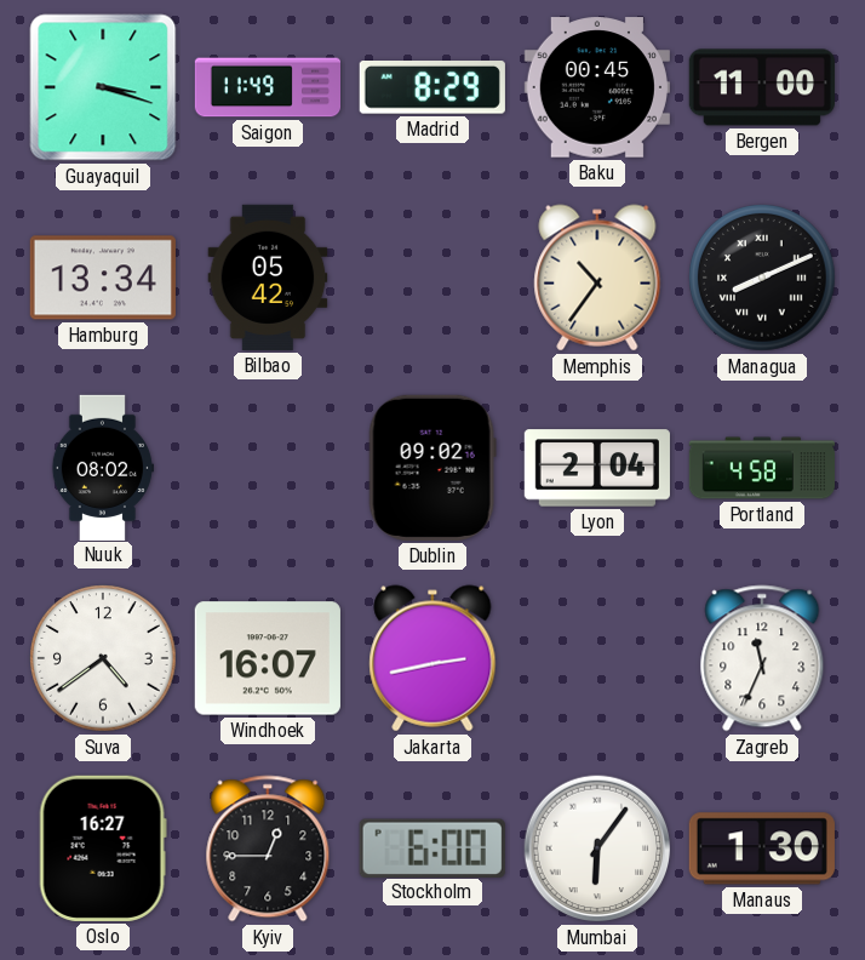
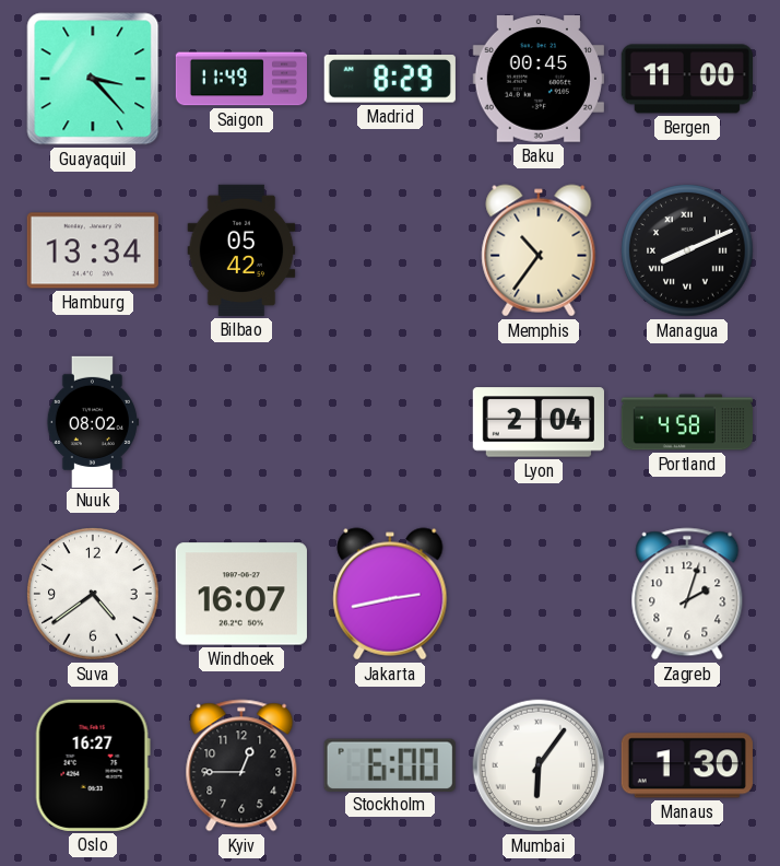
Guayaquil: 3:18 -> 3:23
Dublin: 09:02 -> none
Zagreb: 11:34 -> 2:03
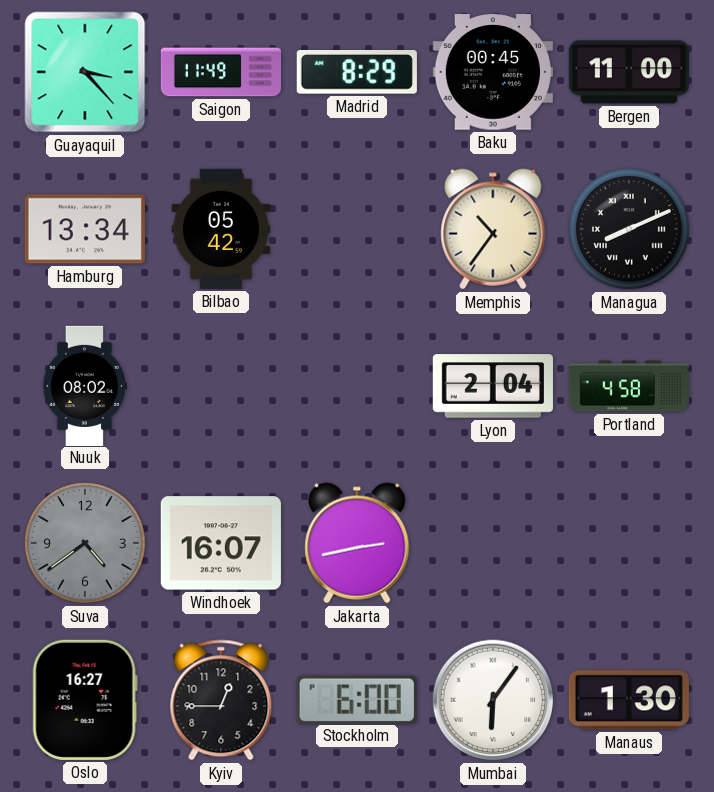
Suva dial: white -> grey
Zagreb: 2:03 -> none
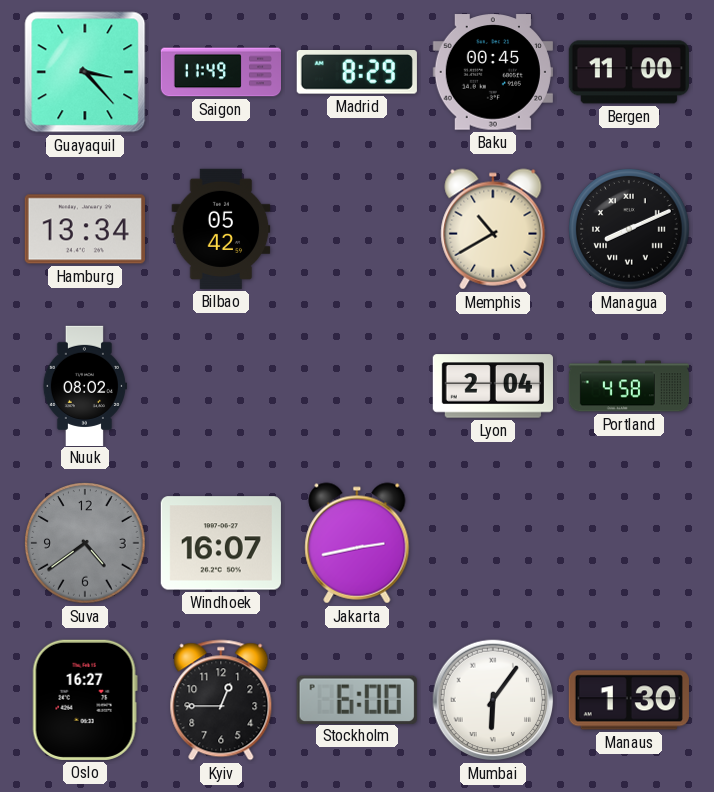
Memphis: 10:36 -> 10:40
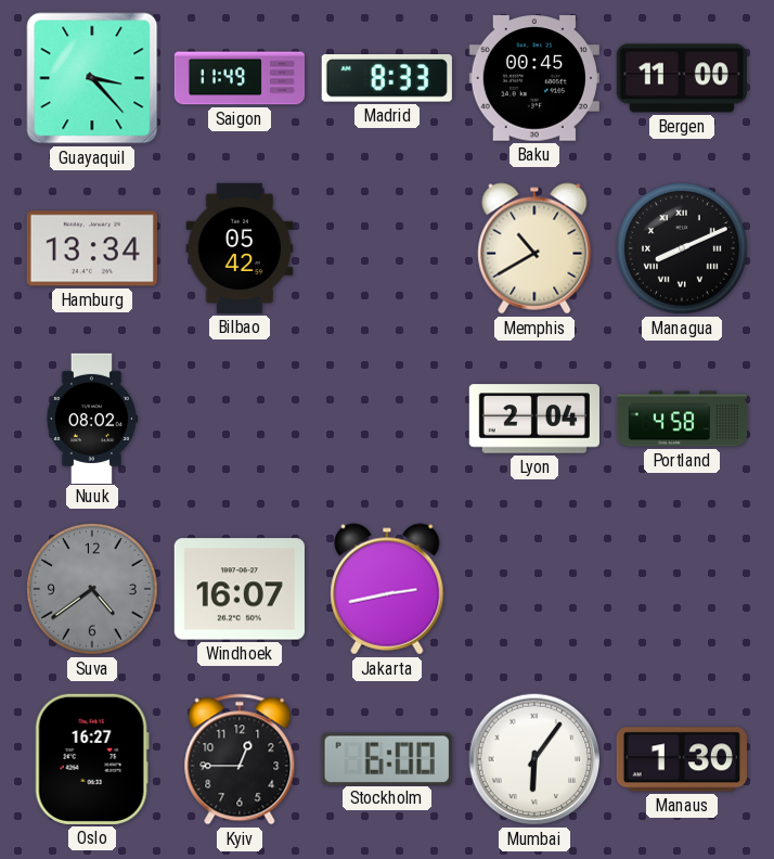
Madrid: 8:29 -> 8:33
